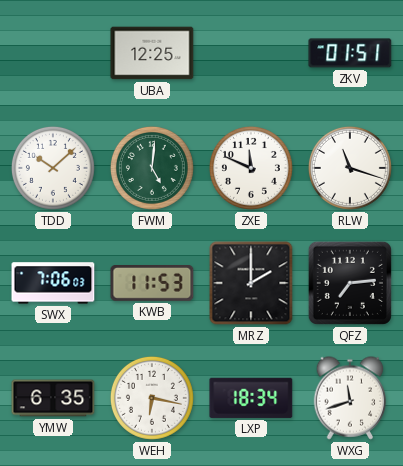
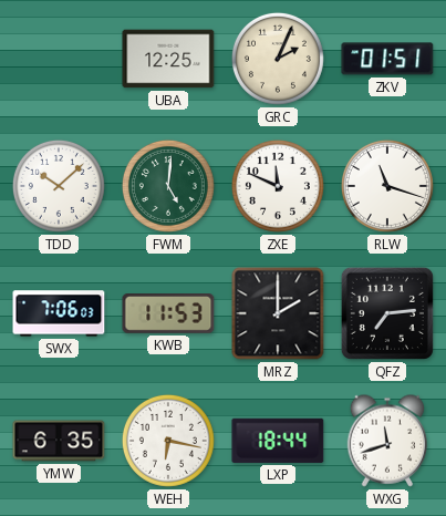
GRC: none -> 2:04
LXP: 18:34 -> 18:44
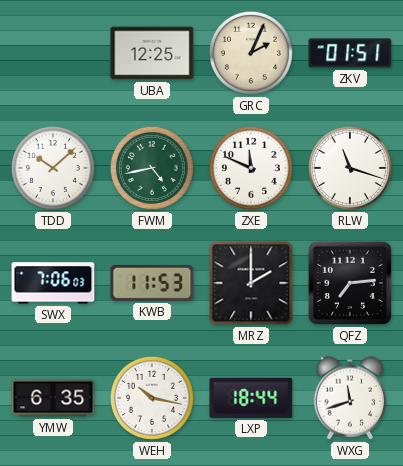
FWM: 5:01 -> 4:43
WEH: 6:17 -> 10:17
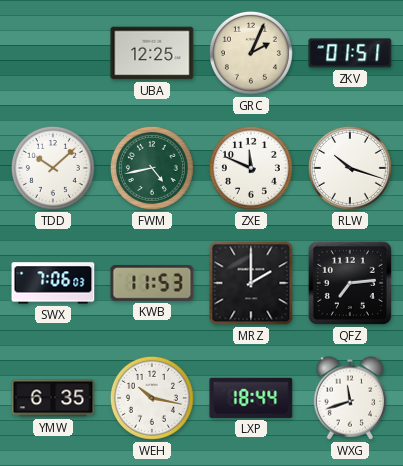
RLW: 11:18 -> 10:18
